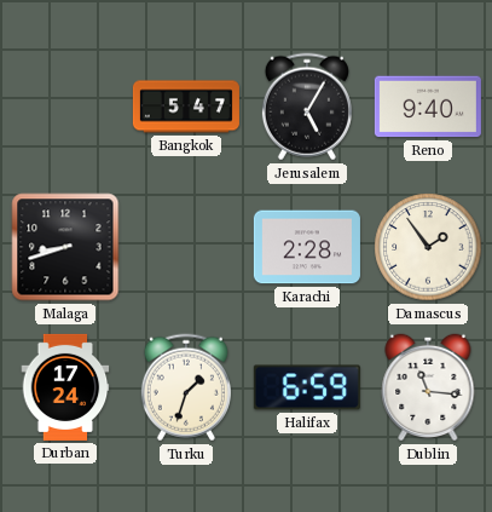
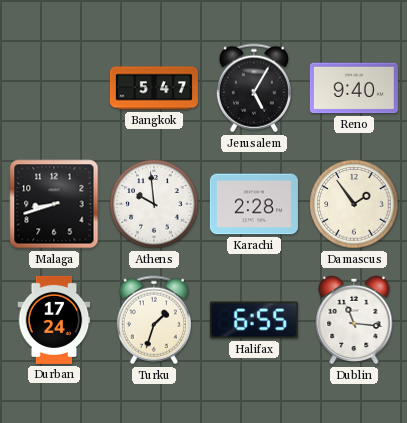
Athens: none -> 9:59
Halifax: 6:59 -> 6:55
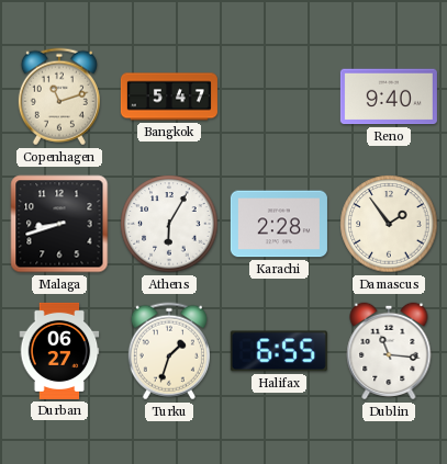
Copenhagen: none -> 11:12
Jerusalem: 5:05 -> none
Athens: 9:59 -> 6:05
Durban: 17:24 -> 06:27
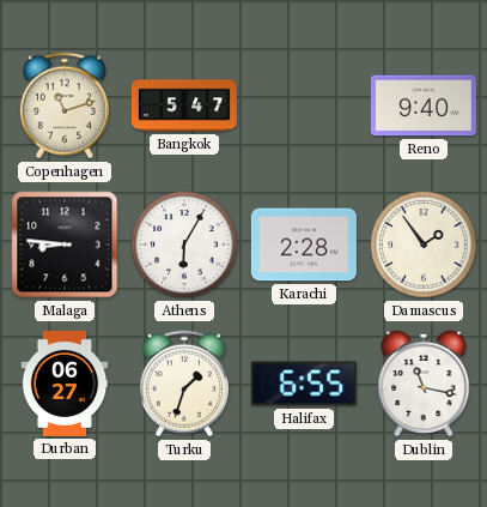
Malaga: 8:42 -> 8:46
Dublin: 11:16 -> 11:17
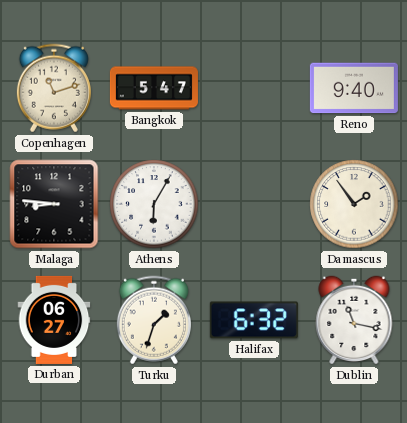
Karachi: 2:28 -> none
Halifax: 6:55 -> 6:32
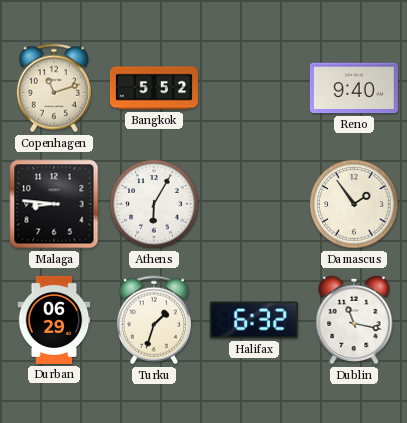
Bangkok: 5:47 -> 5:52
Durban: 06:27 -> 06:29
